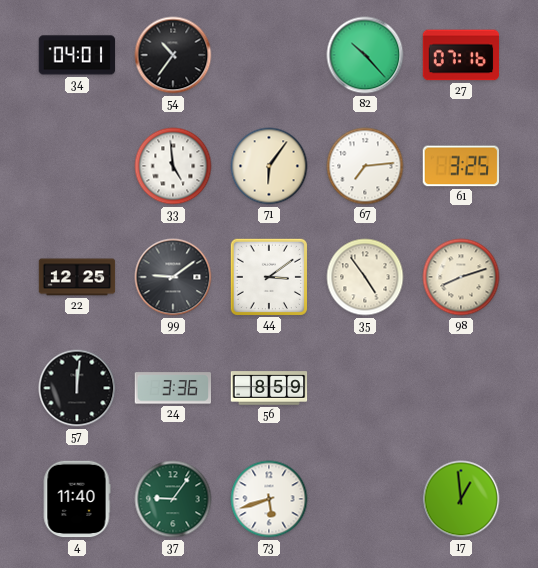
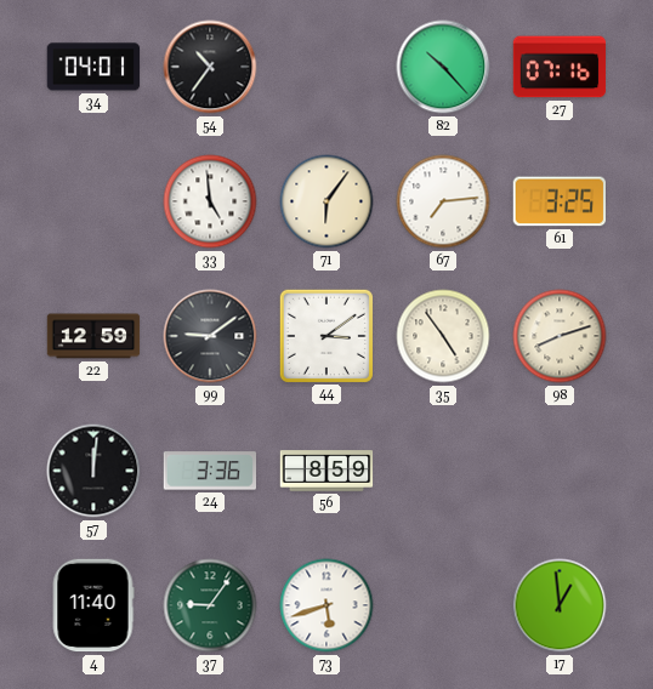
22: 12:25 -> 12:59
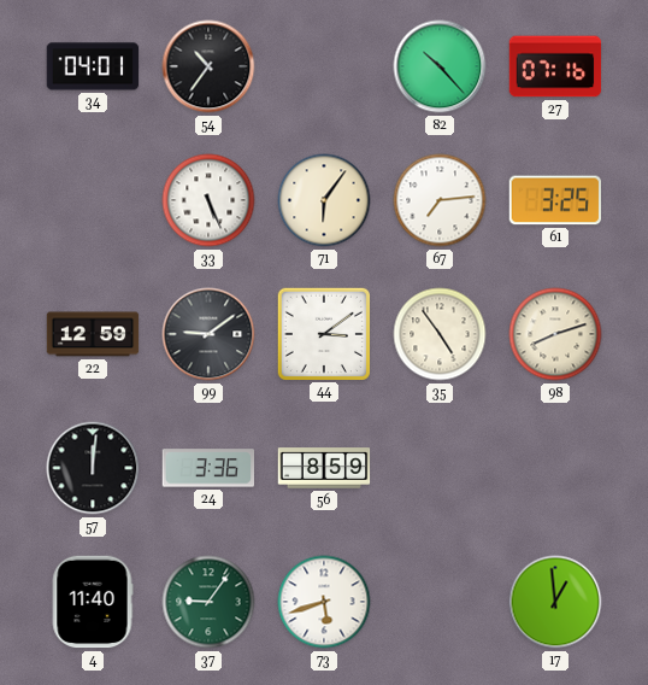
33: 4:59 -> 5:26
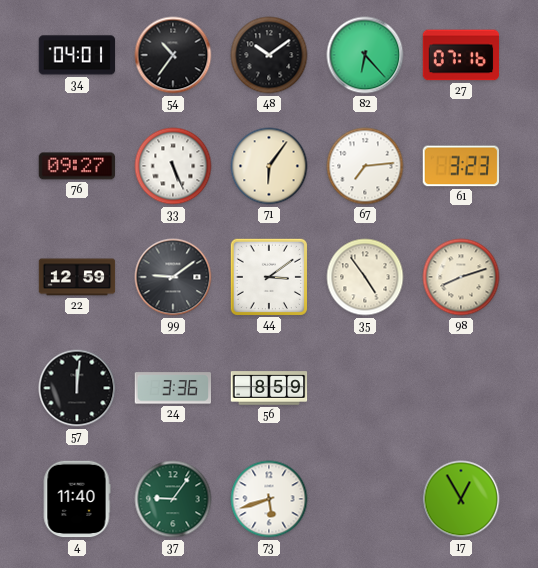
48: none -> 10:09
82: 10:23 -> 6:23
76: none -> 09:27
61: 3:25 -> 3:23
17: 12:59 -> 12:55
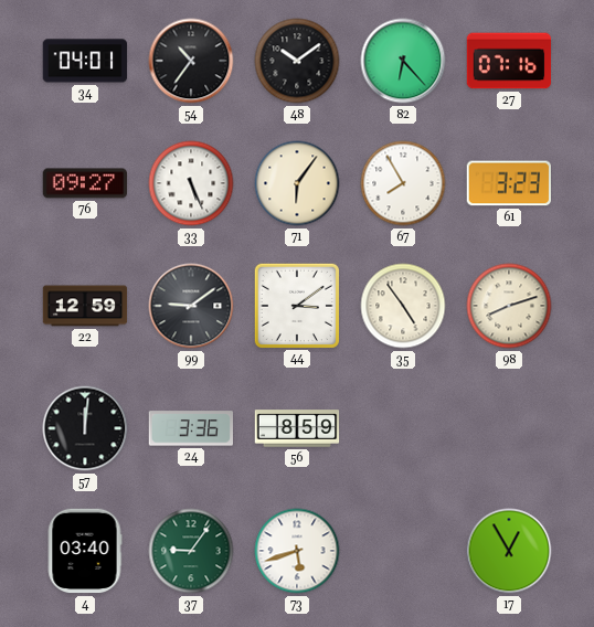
67: 7:14 -> 7:55
4: 11:40 -> 03:40
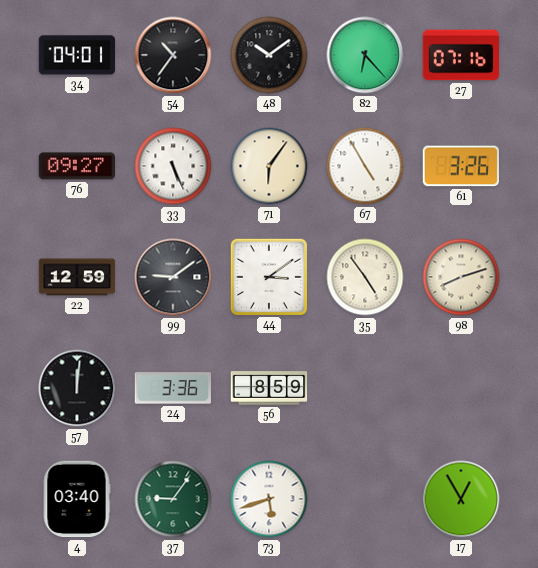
67: 7:55 -> 4:55
61: 3:23 -> 3:26
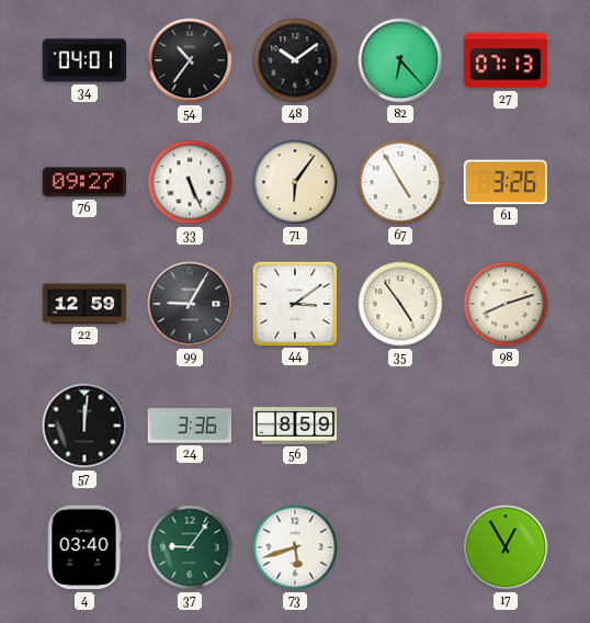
27: 07:16 -> 07:13
99: 9:09 -> 9:05
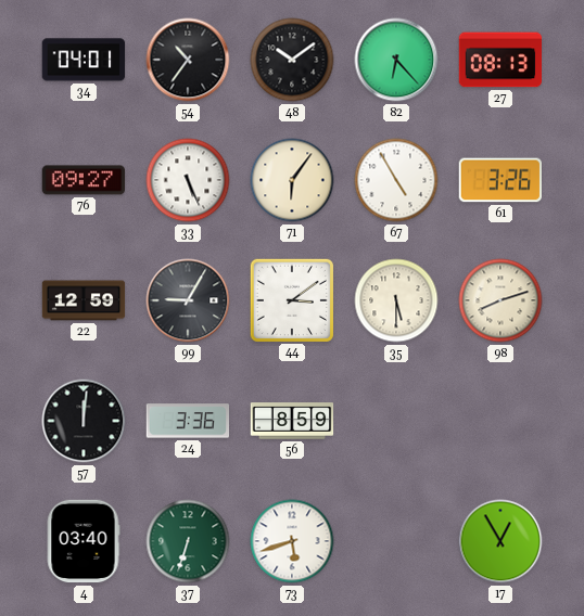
27: 07:13 -> 08:13
35: 4:54 -> 5:30
37: 9:06 -> 6:33
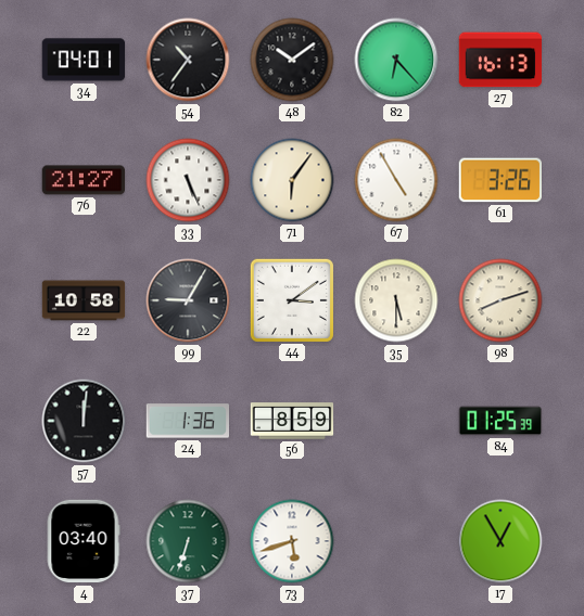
27: 08:13 -> 16:13
76: 09:27 -> 21:27
22: 12:59 -> 10:58
24: 3:36 -> 1:36
84: none -> 01:25
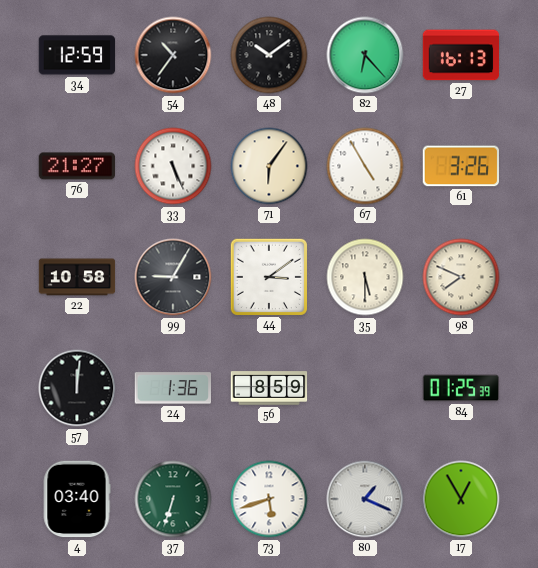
34: 04:01 -> 12:59
98: 8:12 -> 7:49
80: none -> 1:19
